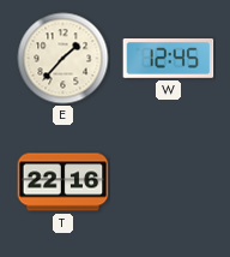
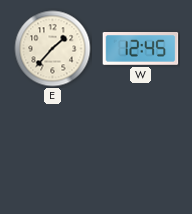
T: 22:16 -> none
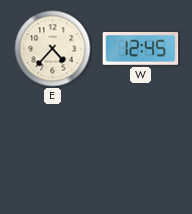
E: 1:37 -> 4:37
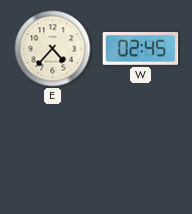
W: 12:45 -> 02:45
